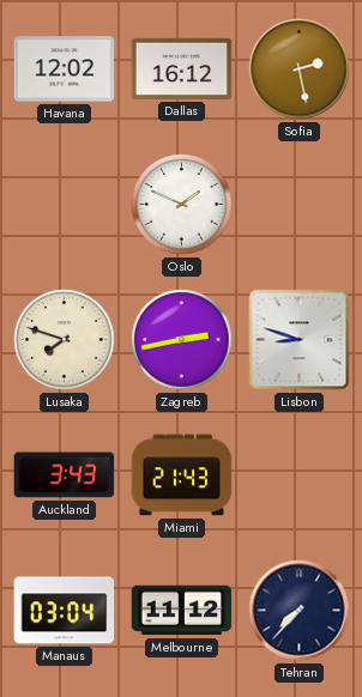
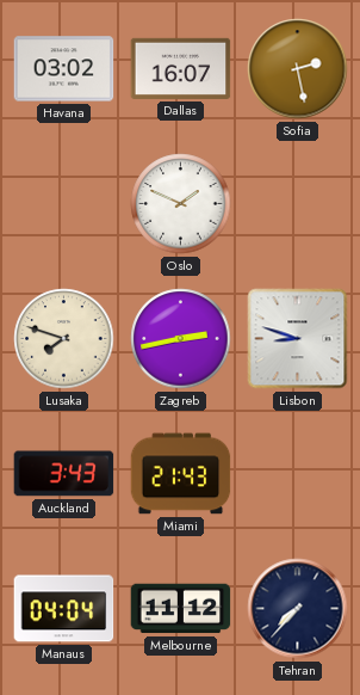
Havana: 12:02 -> 03:02
Dallas: 16:12 -> 16:07
Manaus: 03:04 -> 04:04
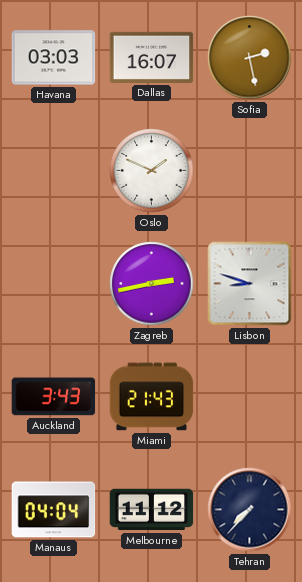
Havana: 03:02 -> 03:03
Lusaka: 7:48 -> none
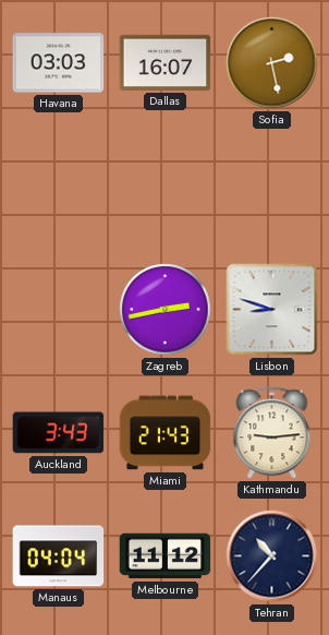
Oslo: 1:49 -> none
Kathmandu: none -> 9:14
Tehran: 7:37 -> 10:37
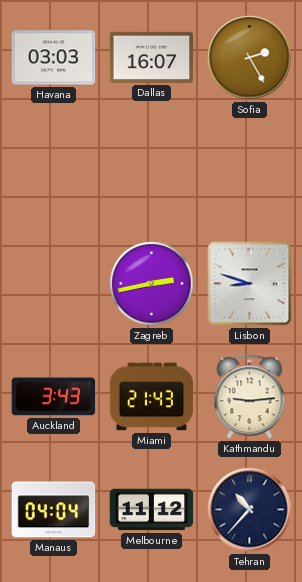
Sofia: 2:28 -> 2:25
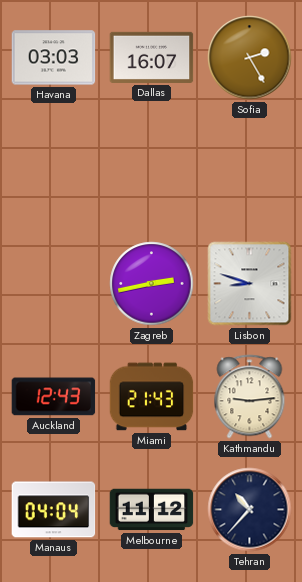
Auckland: 3:43 -> 12:43
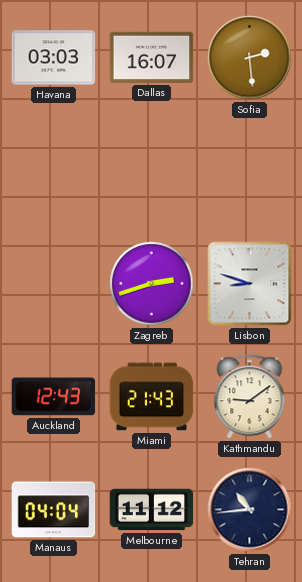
Sofia: 2:25 -> 2:29
Zagreb: 2:43 -> 2:42
Kathmandu: 9:14 -> 9:09
Tehran: 10:37 -> 10:44
